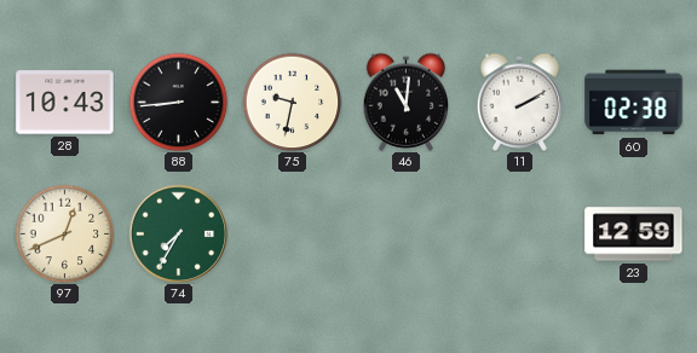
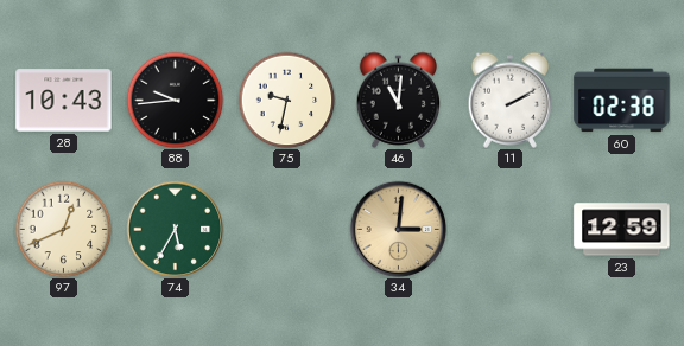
88: 8:44 -> 9:44
74: 7:35 -> 5:35
34: none -> 3:01
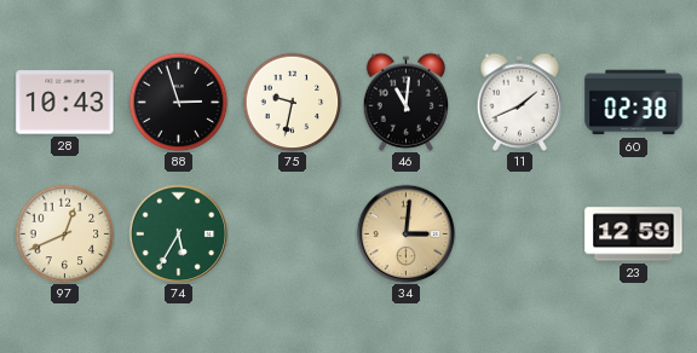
88: 9:44 -> 2:57
11: 2:10 -> 1:41
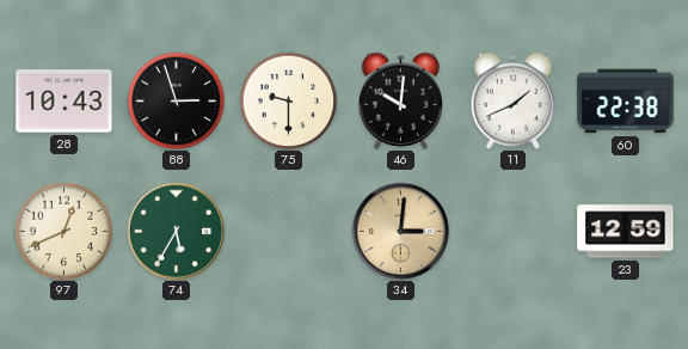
75: 9:32 -> 9:30
46: 11:01 -> 10:01
60: 02:38 -> 22:38
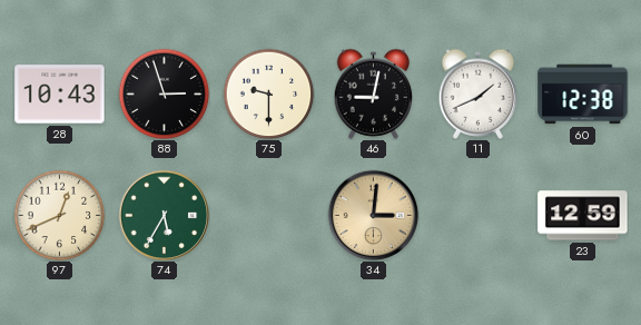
46: 10:01 -> 9:02
60: 22:38 -> 12:38
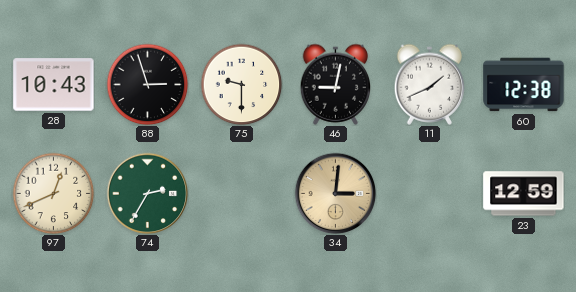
74: 5:35 -> 2:35
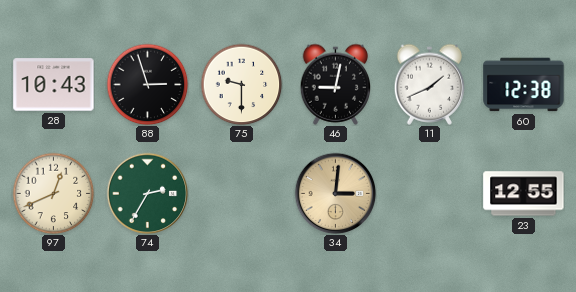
23: 12:59 -> 12:55
